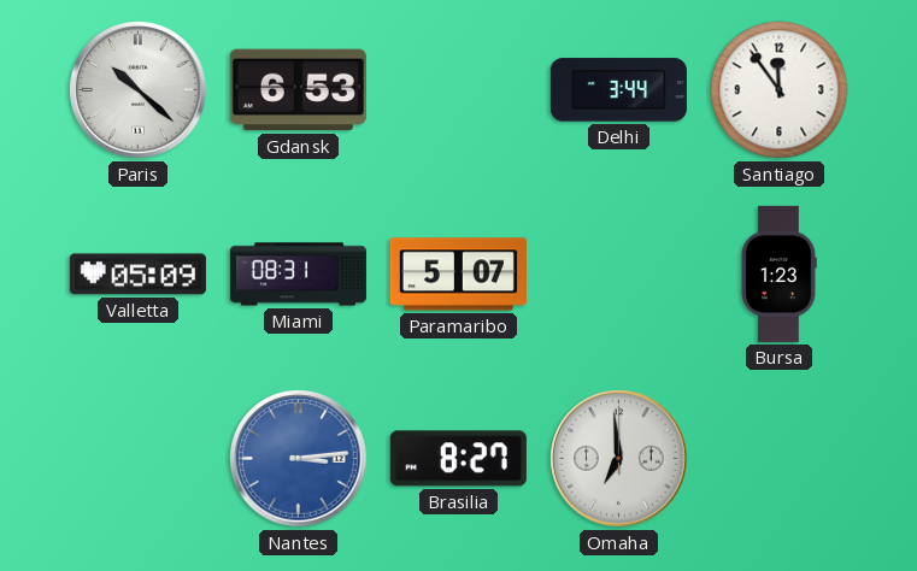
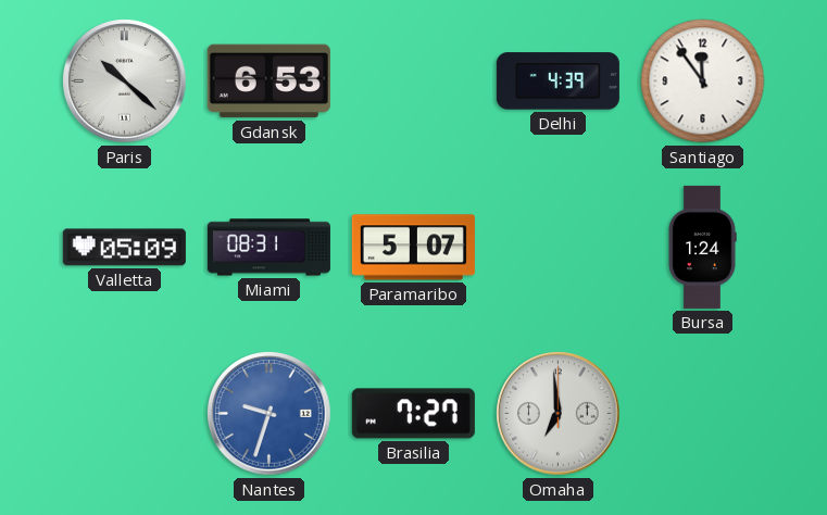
Delhi: 3:44 -> 4:39
Bursa: 1:23 -> 1:24
Nantes: 3:14 -> 9:33
Brasilia: 8:27 -> 7:27
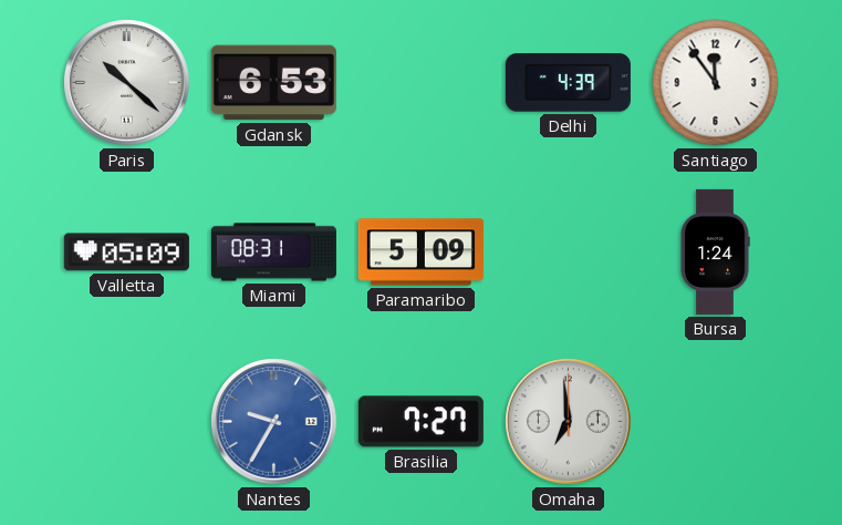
Paramaribo: 5:07 -> 5:09
Nantes: 9:33 -> 9:35
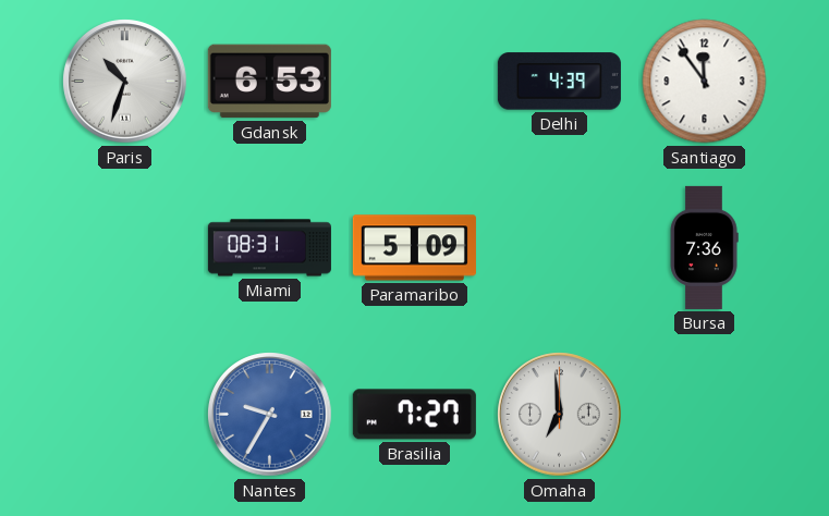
Paris: 10:22 -> 10:33
Valletta: 05:09 -> none
Bursa: 1:24 -> 7:36
